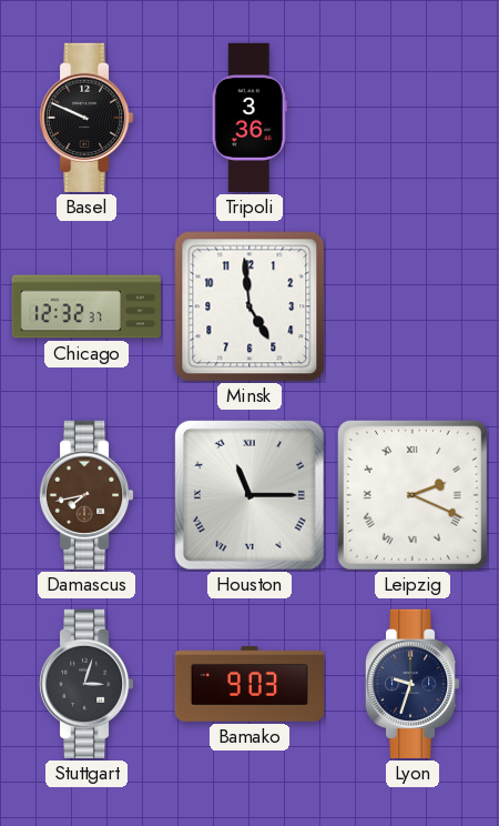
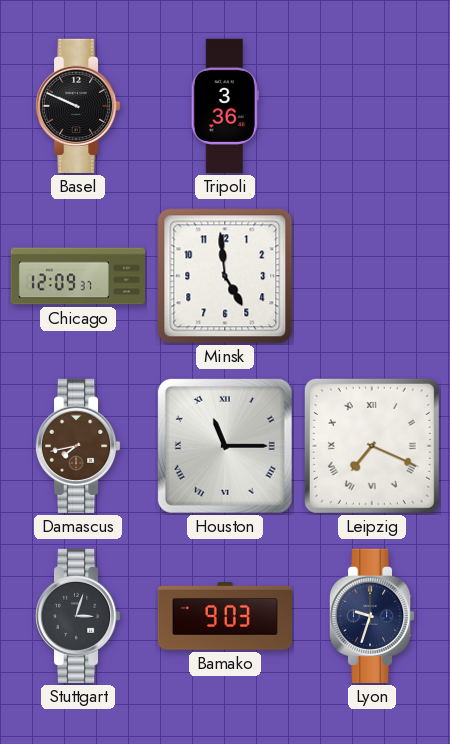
Chicago: 12:32 -> 12:09
Leipzig: 2:19 -> 7:19
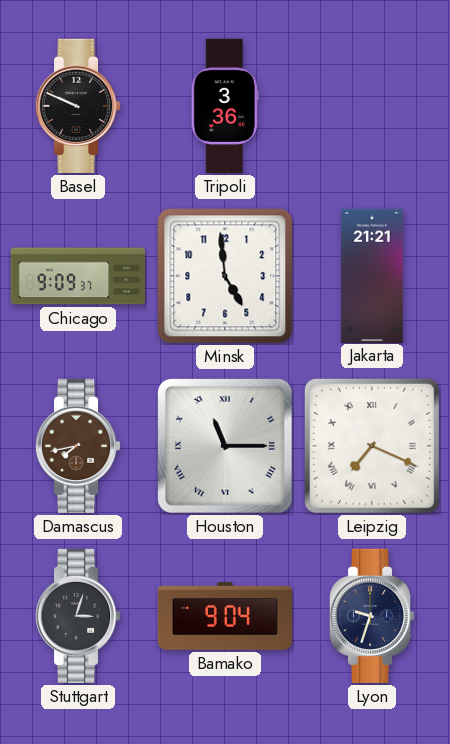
Chicago: 12:09 -> 9:09
Jakarta: none -> 21:21
Bamako: 9:03 -> 9:04
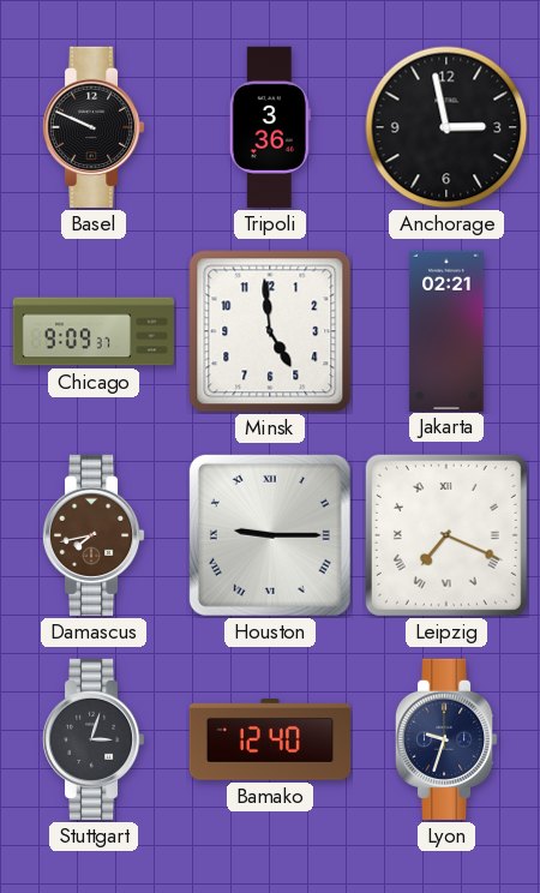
Anchorage: none -> 2:58
Jakarta: 21:21 -> 02:21
Houston: 11:15 -> 9:15
Bamako: 9:04 -> 12:40
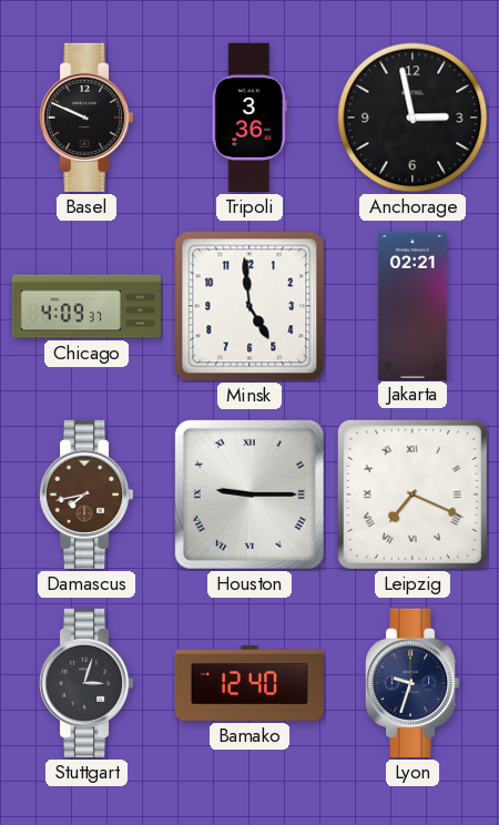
Chicago: 9:09 -> 4:09
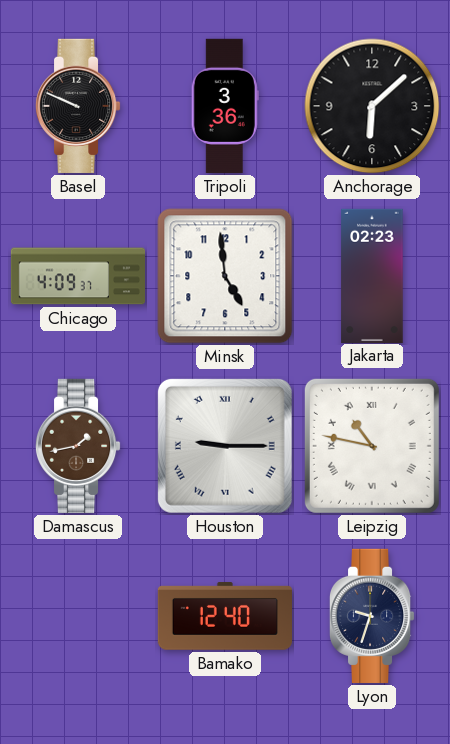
Anchorage: 2:58 -> 6:08
Jakarta: 02:21 -> 02:23
Damascus: 7:43 -> 1:43
Leipzig: 7:19 -> 10:47
Stuttgart: 3:03 -> none
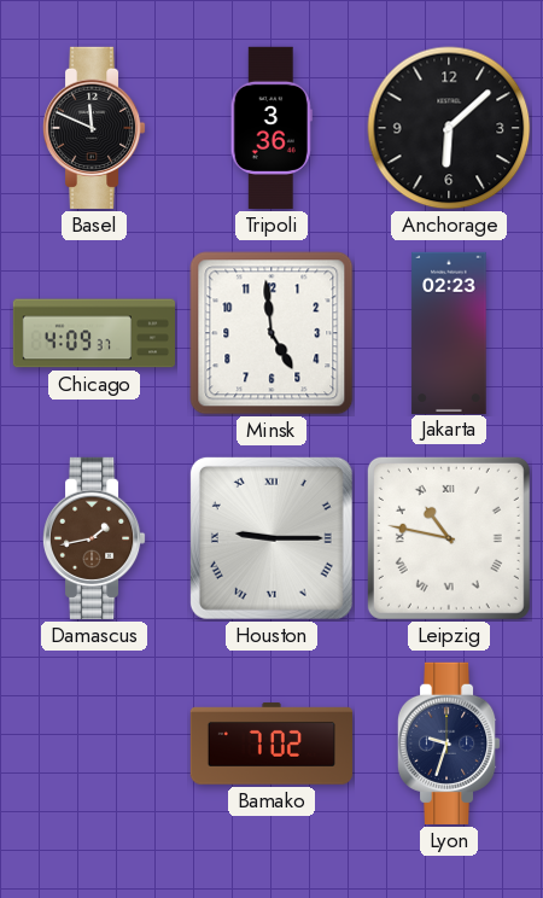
Basel: 9:49 -> 11:49
Bamako: 12:40 -> 7:02
